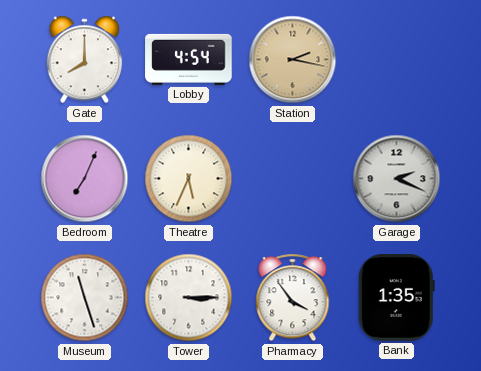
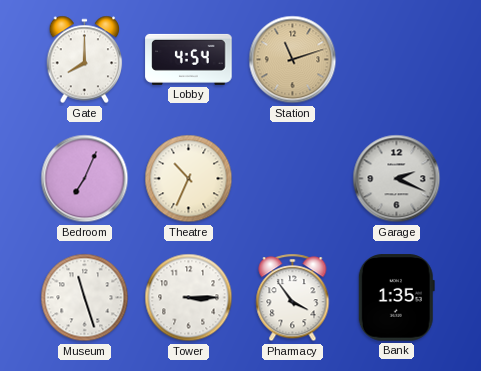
Station: 2:17 -> 11:12
Theatre: 5:34 -> 10:34
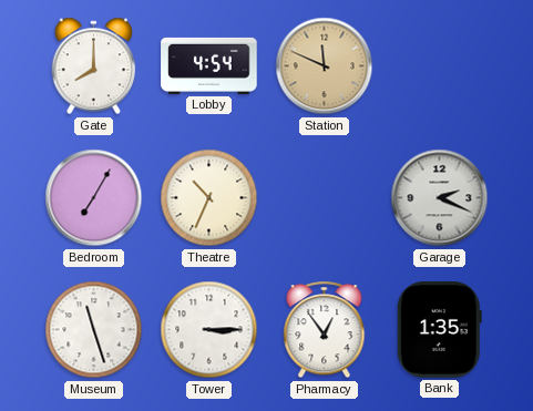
Station: 11:12 -> 11:49
Bedroom: 7:04 -> 7:05
Pharmacy: 3:54 -> 12:54
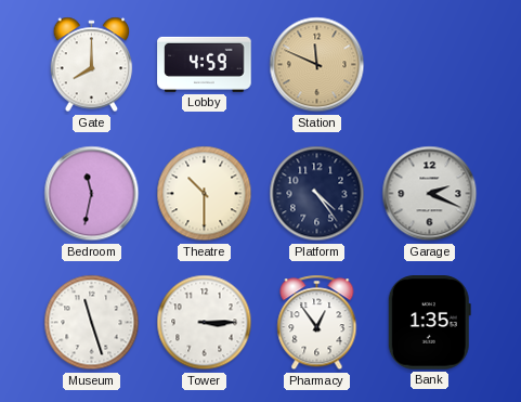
Lobby: 4:54 -> 4:59
Bedroom: 7:05 -> 11:32
Theatre: 10:34 -> 10:30
Platform: none -> 4:24
